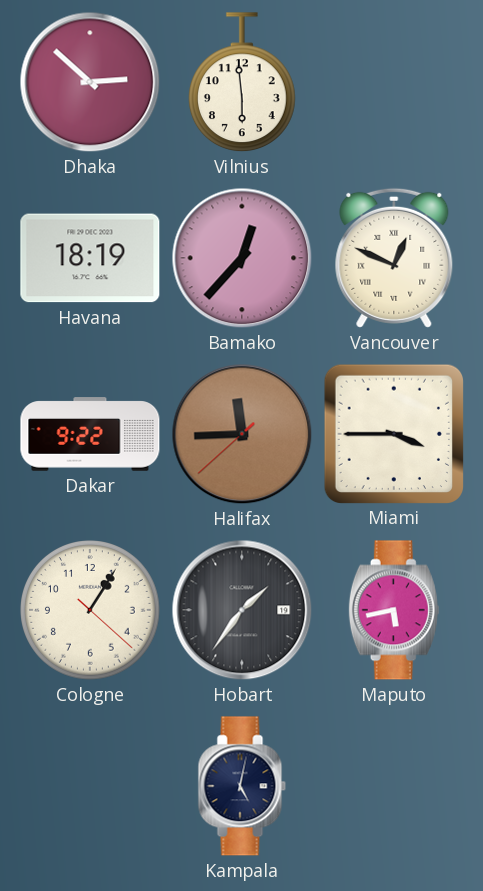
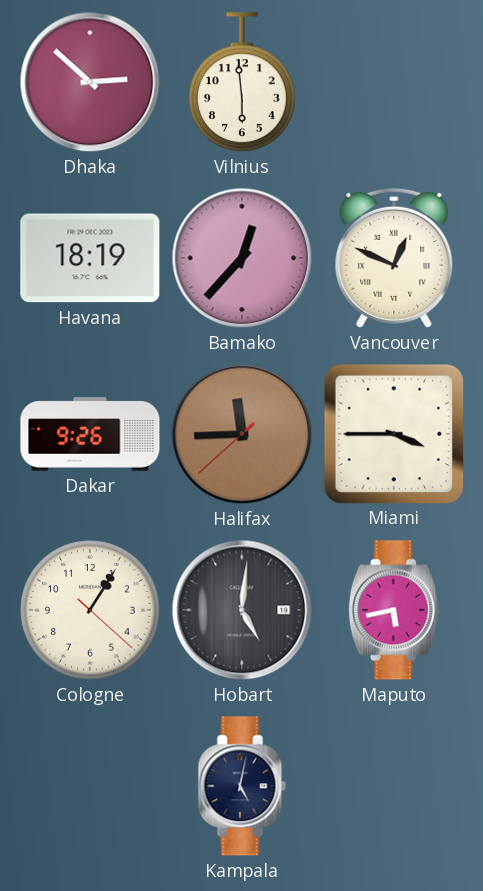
Dakar: 9:22 -> 9:26
Hobart: 1:36 -> 5:01
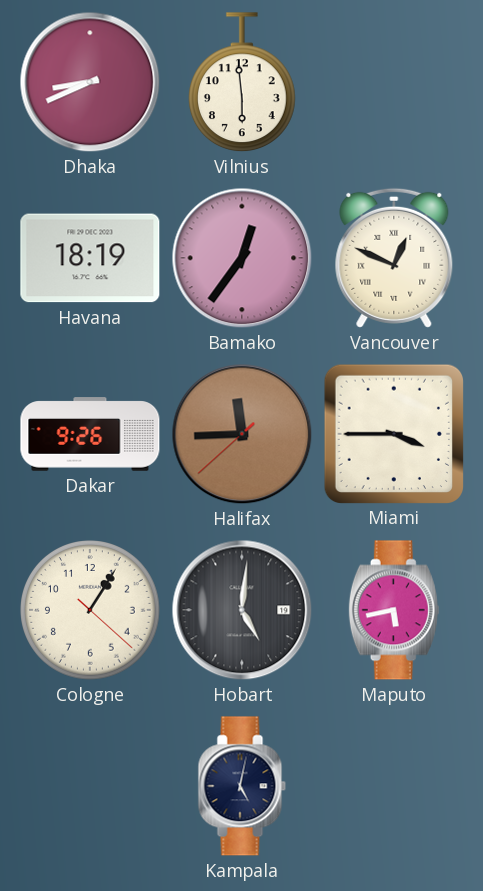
Dhaka: 2:52 -> 8:41
Bamako: 12:37 -> 12:36
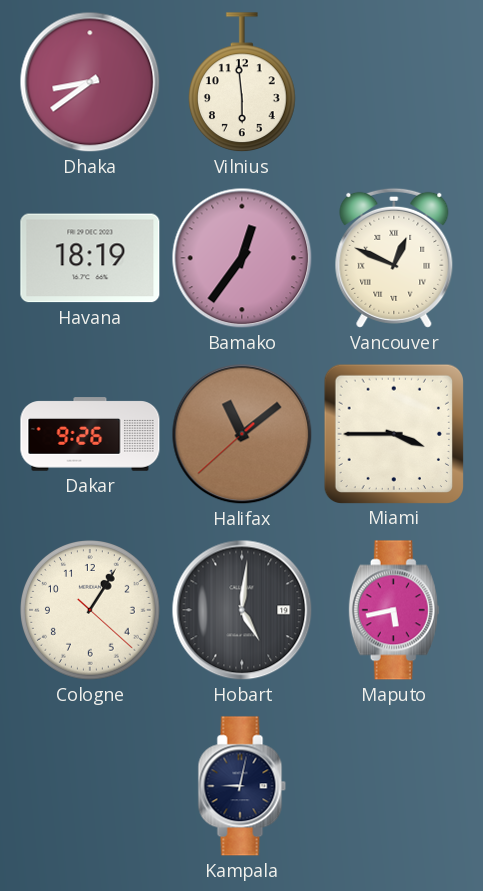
Dhaka: 8:41 -> 8:39
Halifax: 11:44 -> 11:08
Kampala: 5:02 -> 9:02
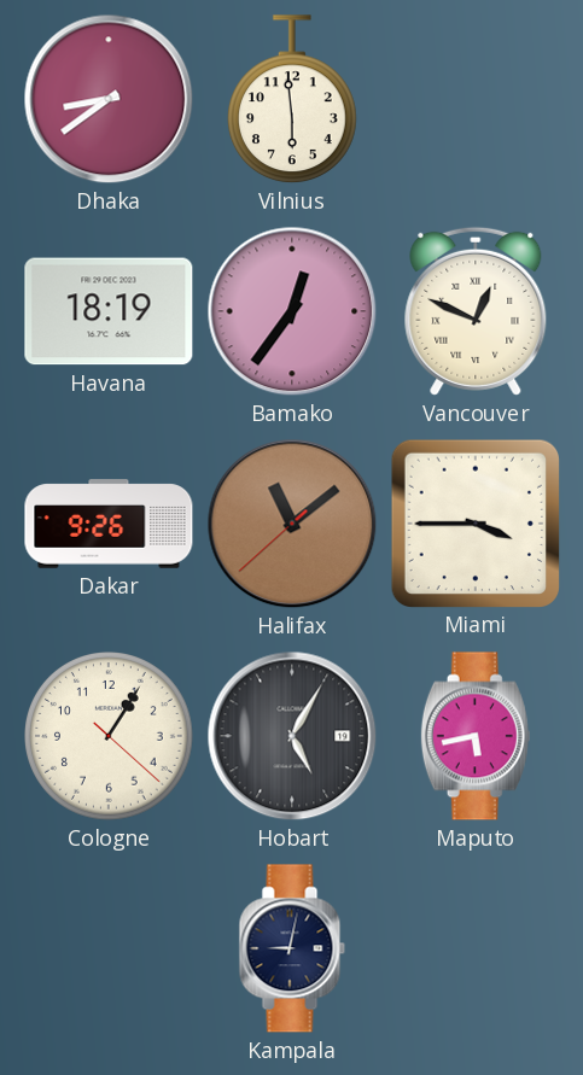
Hobart: 5:01 -> 5:05
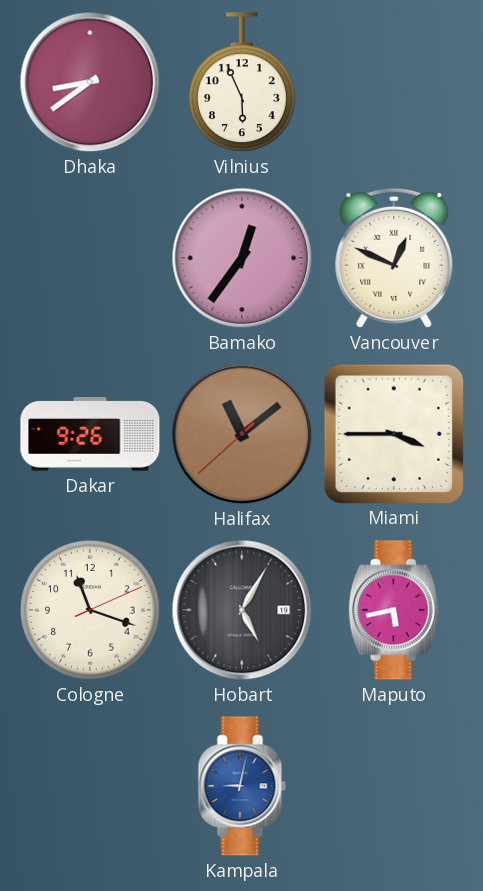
Vilnius: 5:59 -> 5:56
Havana: 18:19 -> none
Cologne: 1:05 -> 11:18
Kampala dial: navy -> blue
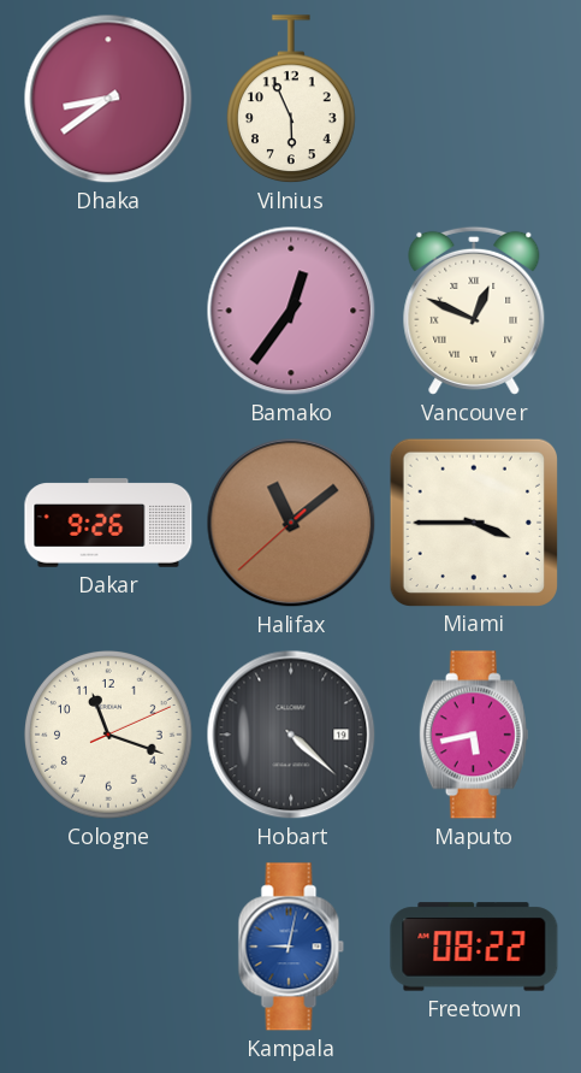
Hobart: 5:05 -> 4:22
Freetown: none -> 08:22
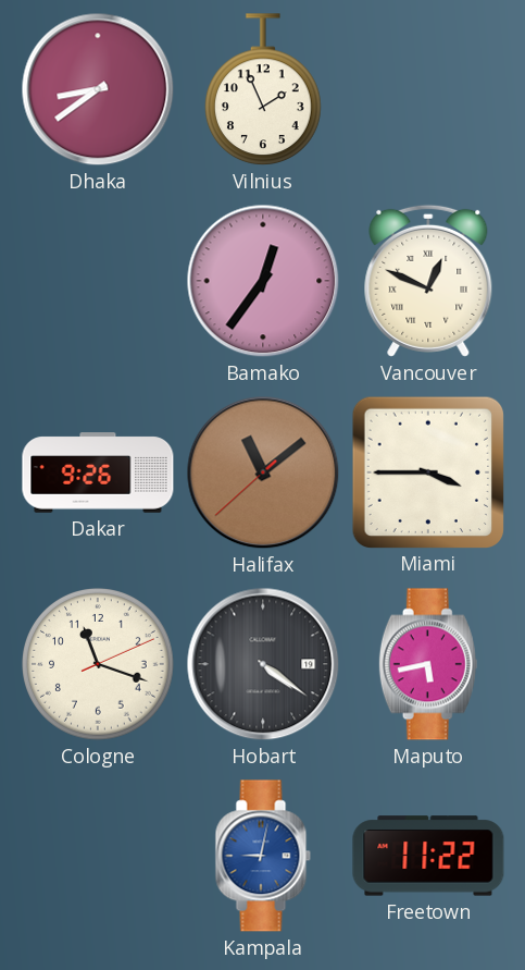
Vilnius: 5:56 -> 1:56
Hobart: 4:22 -> 4:21
Freetown: 08:22 -> 11:22
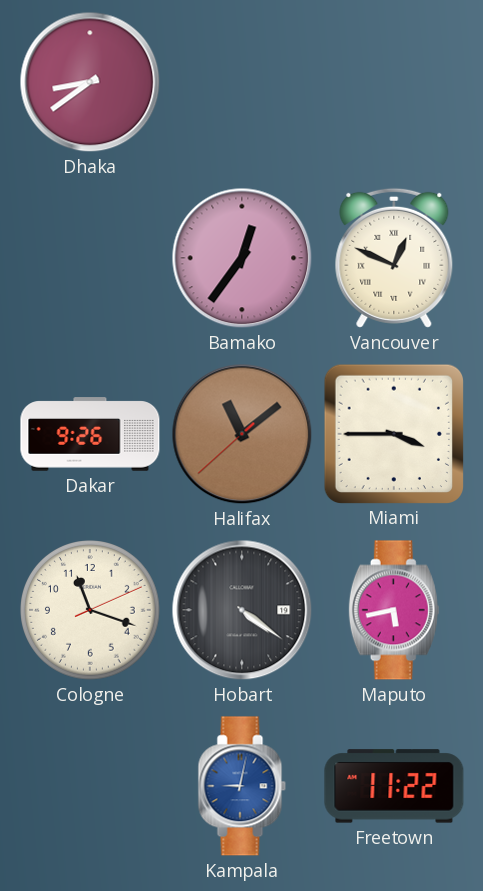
Vilnius: 1:56 -> none
